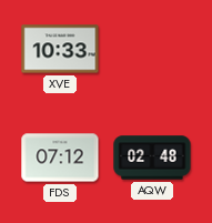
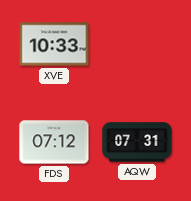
AQW: 02:48 -> 07:31
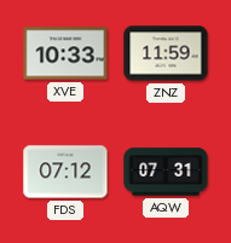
ZNZ: none -> 11:59
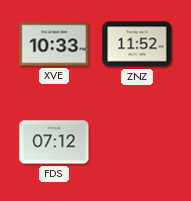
ZNZ: 11:59 -> 11:52
AQW: 07:31 -> none
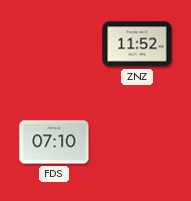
XVE: 10:33 -> none
FDS: 07:12 -> 07:10
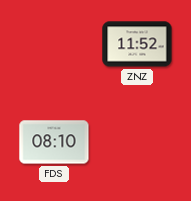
FDS: 07:10 -> 08:10
